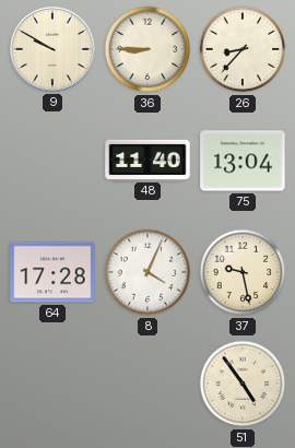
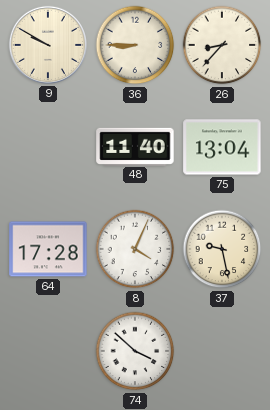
74: none -> 3:52
51: 4:54 -> none
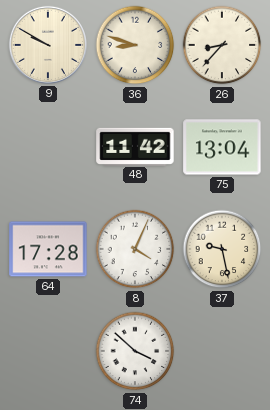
36: 8:45 -> 8:48
48: 11:40 -> 11:42
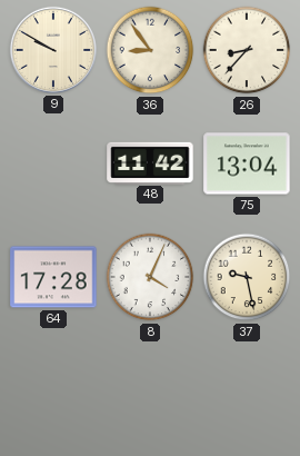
36: 8:48 -> 8:54
74: 3:52 -> none
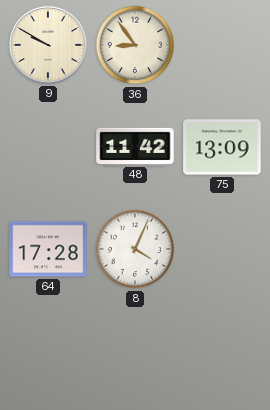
26: 8:37 -> none
75: 13:04 -> 13:09
37: 9:28 -> none
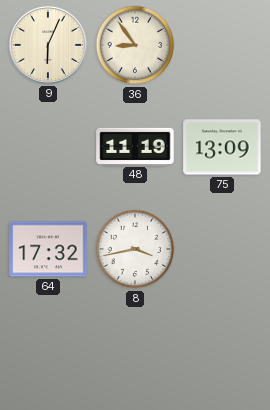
9: 9:50 -> 6:04
48: 11:42 -> 11:19
64: 17:28 -> 17:32
8: 4:04 -> 3:43
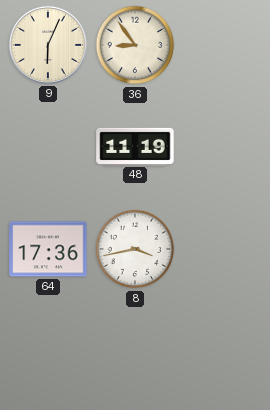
75: 13:09 -> none
64: 17:32 -> 17:36
